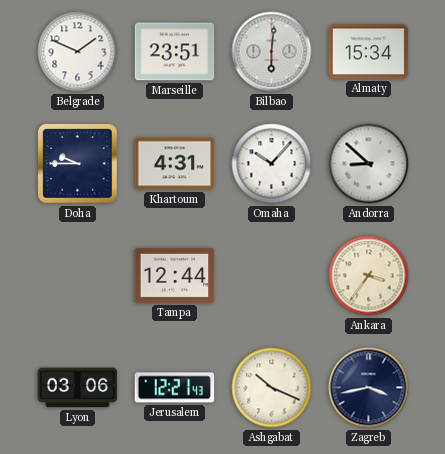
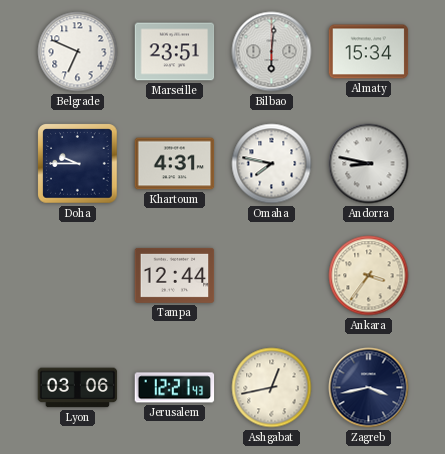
Belgrade: 1:49 -> 6:49
Omaha: 10:07 -> 7:47
Andorra: 8:52 -> 8:47
Ashgabat: 10:19 -> 12:43
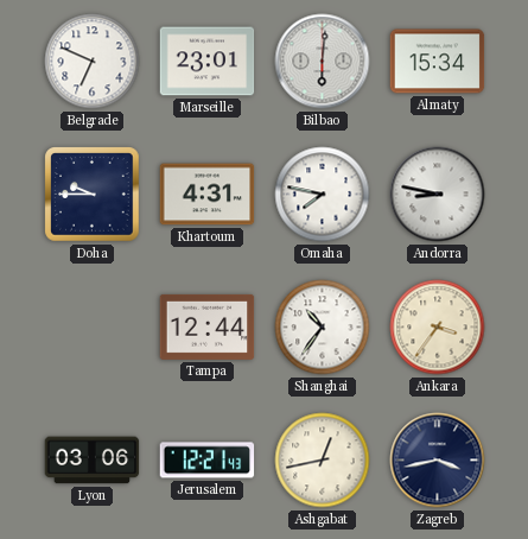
Marseille: 23:51 -> 23:01
Shanghai: none -> 10:36
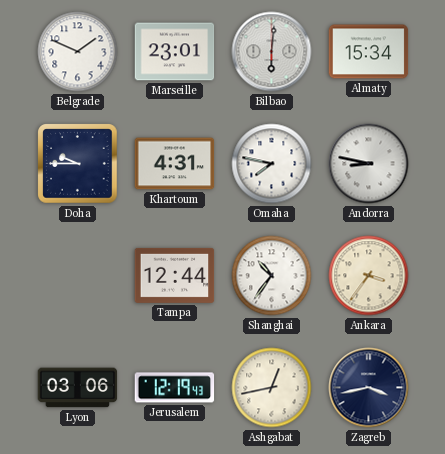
Belgrade: 6:49 -> 1:49
Jerusalem: 12:21 -> 12:19
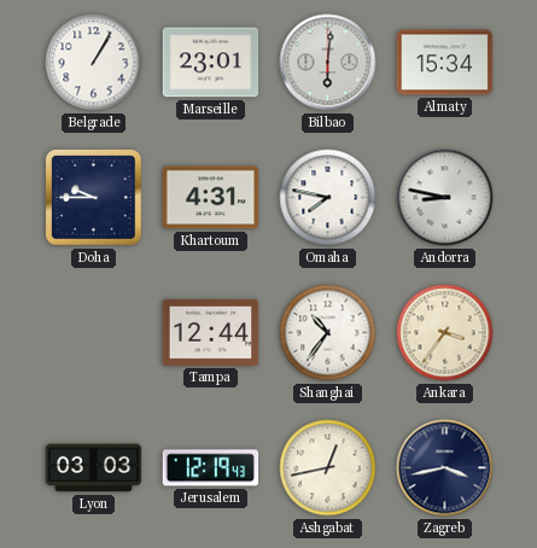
Belgrade: 1:49 -> 1:05
Lyon: 03:06 -> 03:03
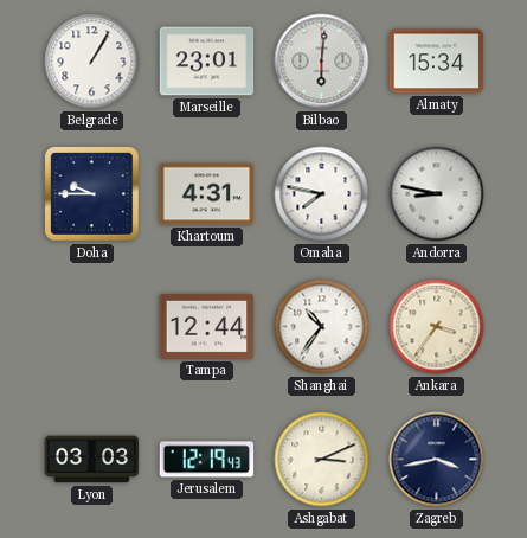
Ashgabat: 12:43 -> 3:11
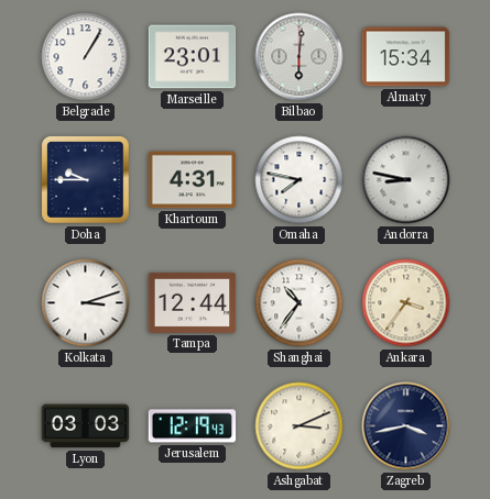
Kolkata: none -> 3:12
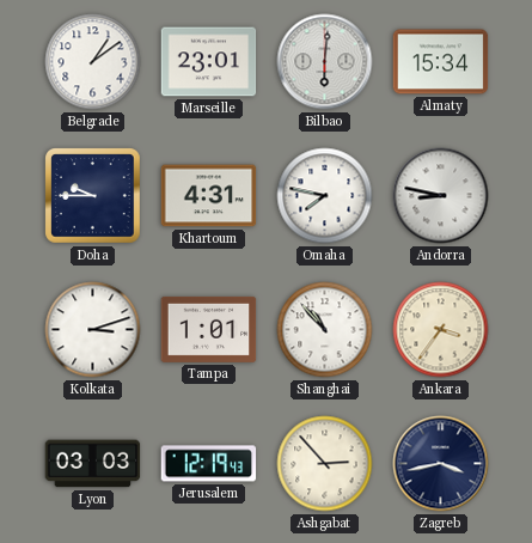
Belgrade: 1:05 -> 1:09
Tampa: 12:44 -> 1:01
Shanghai: 10:36 -> 10:53
Ashgabat: 3:11 -> 2:53
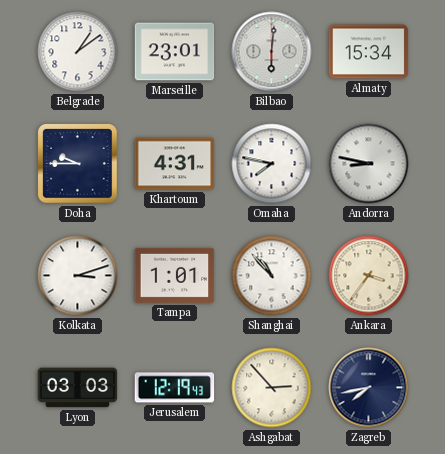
Zagreb: 3:43 -> 7:43
